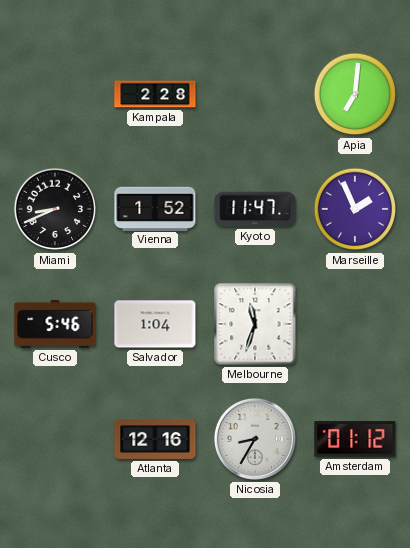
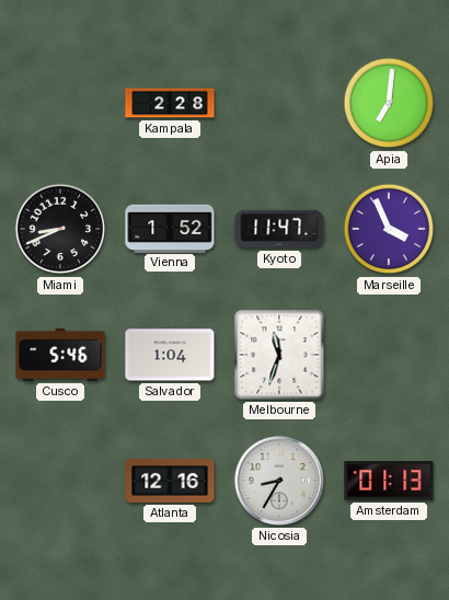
Marseille: 1:56 -> 3:56
Amsterdam: 01:12 -> 01:13
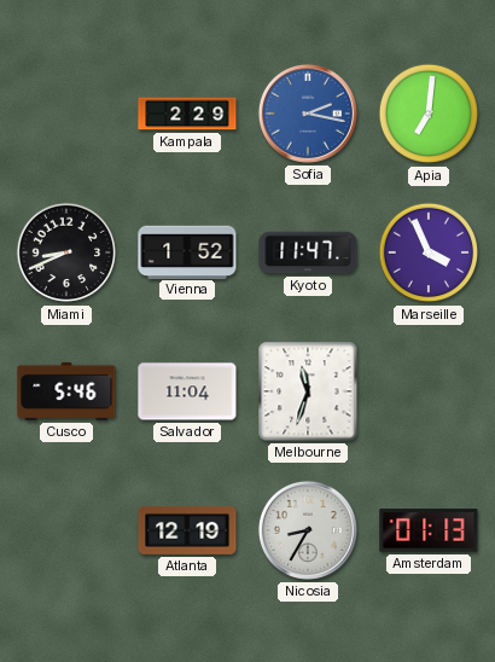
Kampala: 2:28 -> 2:29
Sofia: none -> 2:17
Salvador: 1:04 -> 11:04
Atlanta: 12:16 -> 12:19
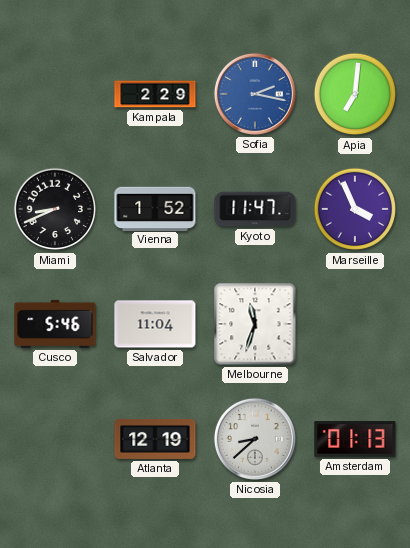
Nicosia: 8:35 -> 8:38
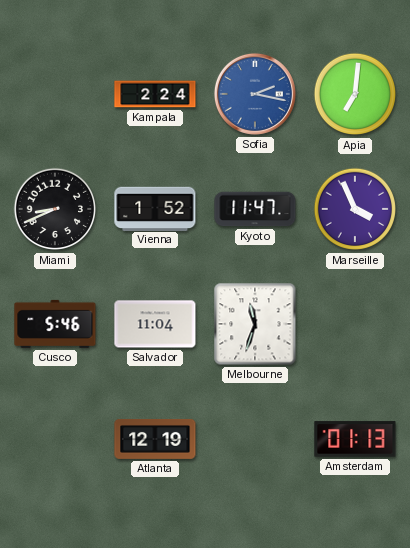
Kampala: 2:29 -> 2:24
Nicosia: 8:38 -> none
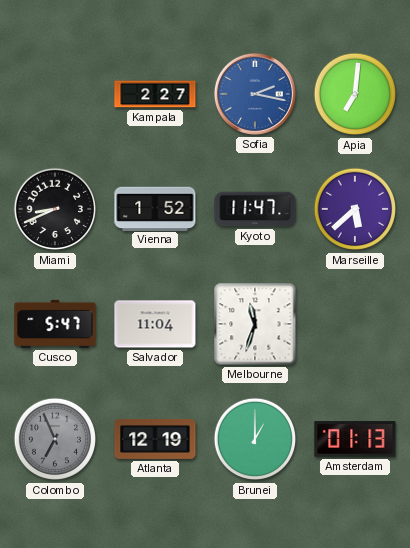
Kampala: 2:24 -> 2:27
Marseille: 3:56 -> 5:38
Cusco: 5:46 -> 5:47
Colombo: none -> 6:56
Brunei: none -> 1:00
